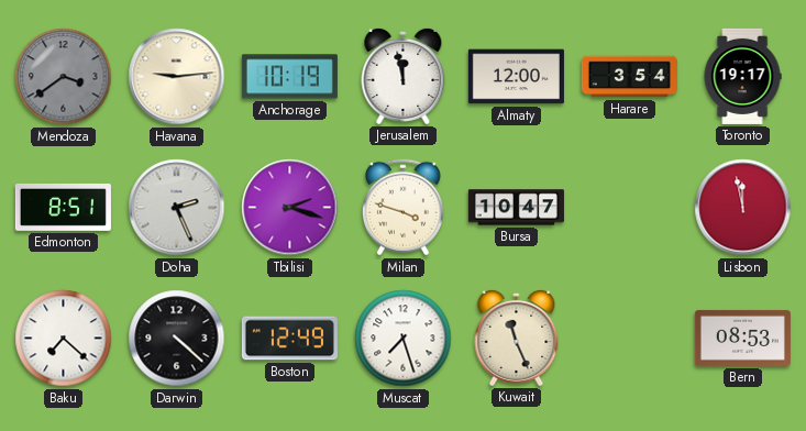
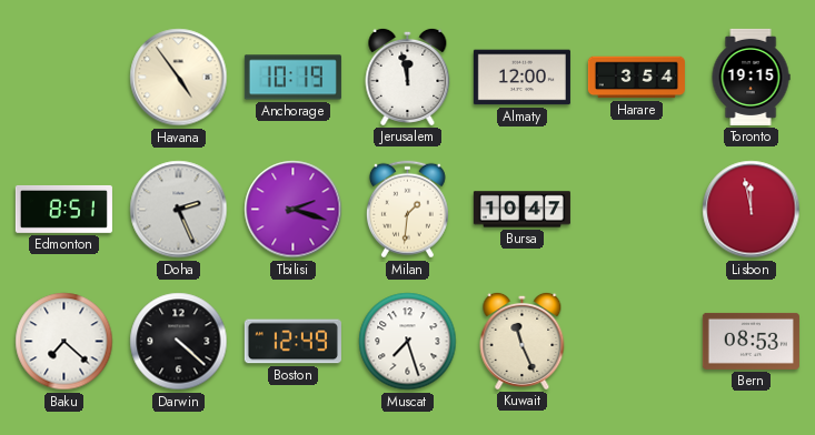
Mendoza: 3:39 -> none
Havana: 9:14 -> 4:54
Toronto: 19:17 -> 19:15
Milan: 3:48 -> 1:31
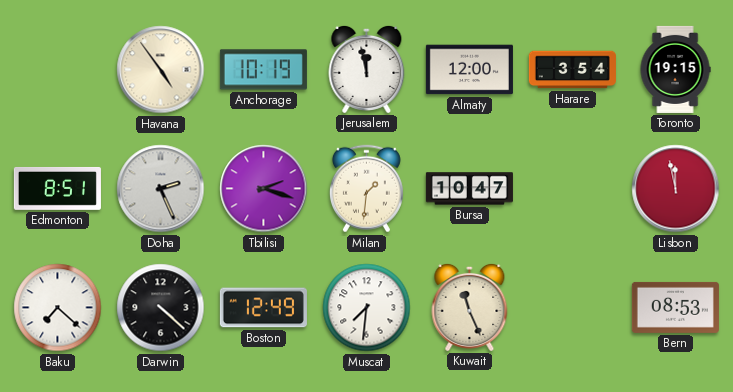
Muscat: 7:27 -> 7:31
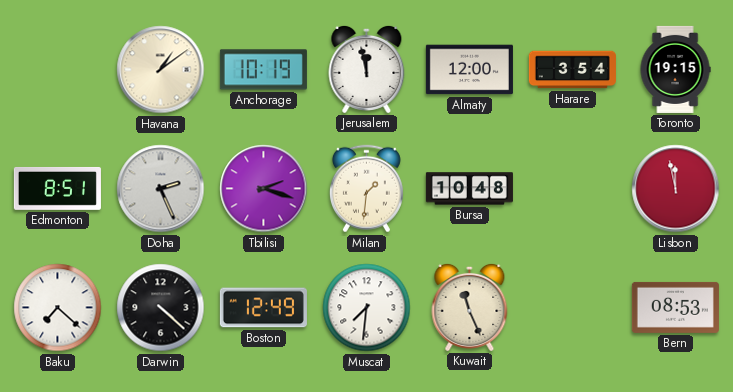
Havana: 4:54 -> 1:09
Bursa: 10:47 -> 10:48
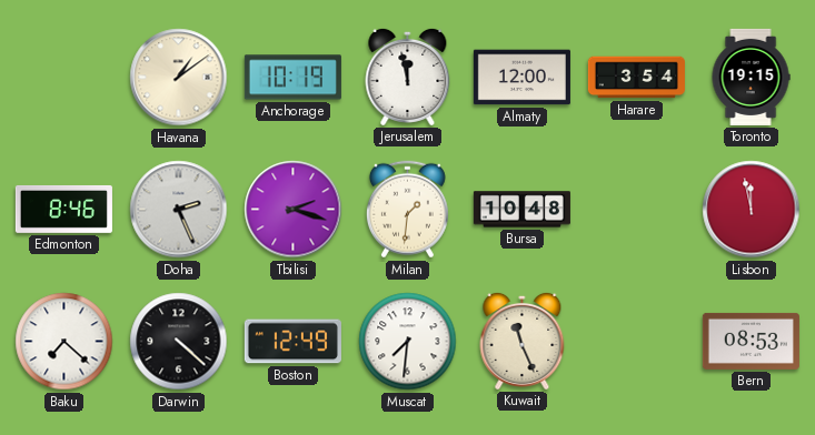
Edmonton: 8:51 -> 8:46
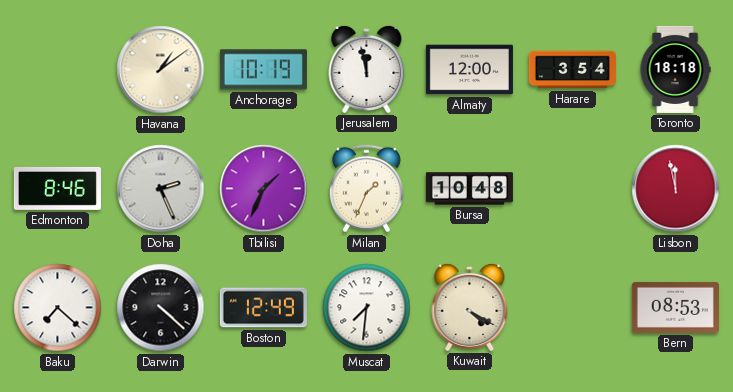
Toronto: 19:15 -> 18:18
Tbilisi: 2:18 -> 1:34
Milan: 1:31 -> 1:34
Kuwait: 11:26 -> 4:20
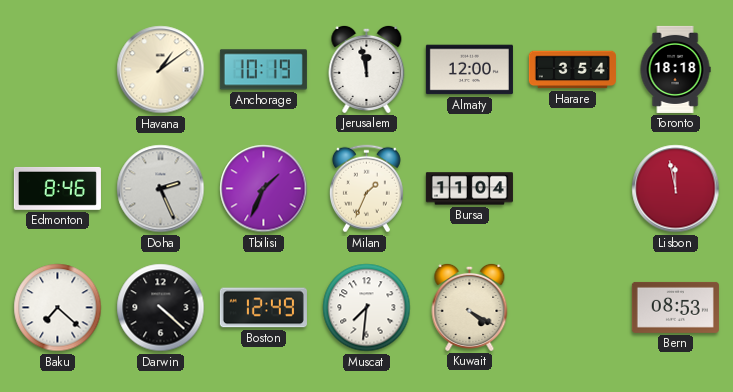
Bursa: 10:48 -> 11:04
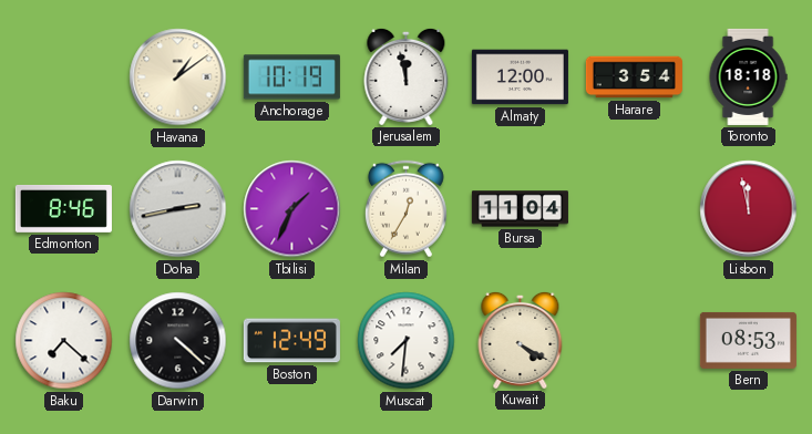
Doha: 2:26 -> 2:43
Milan: 1:34 -> 12:35
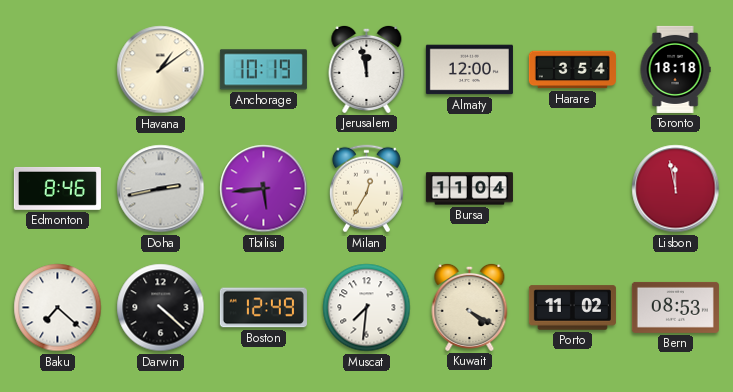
Tbilisi: 1:34 -> 5:44
Porto: none -> 11:02
